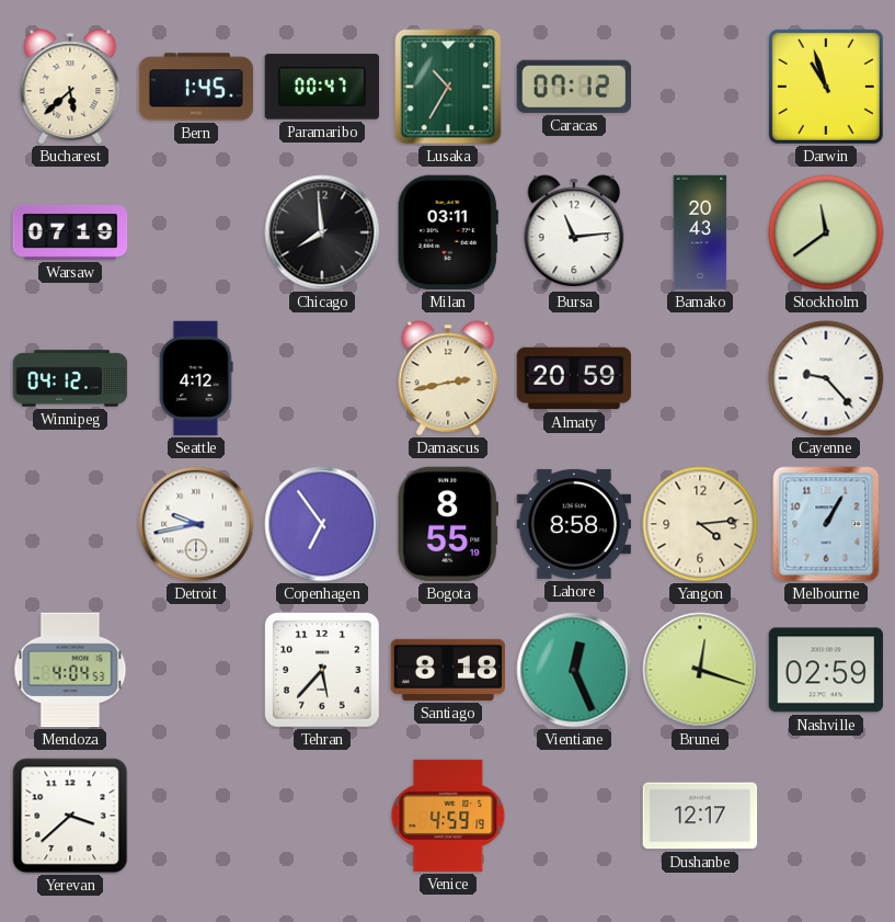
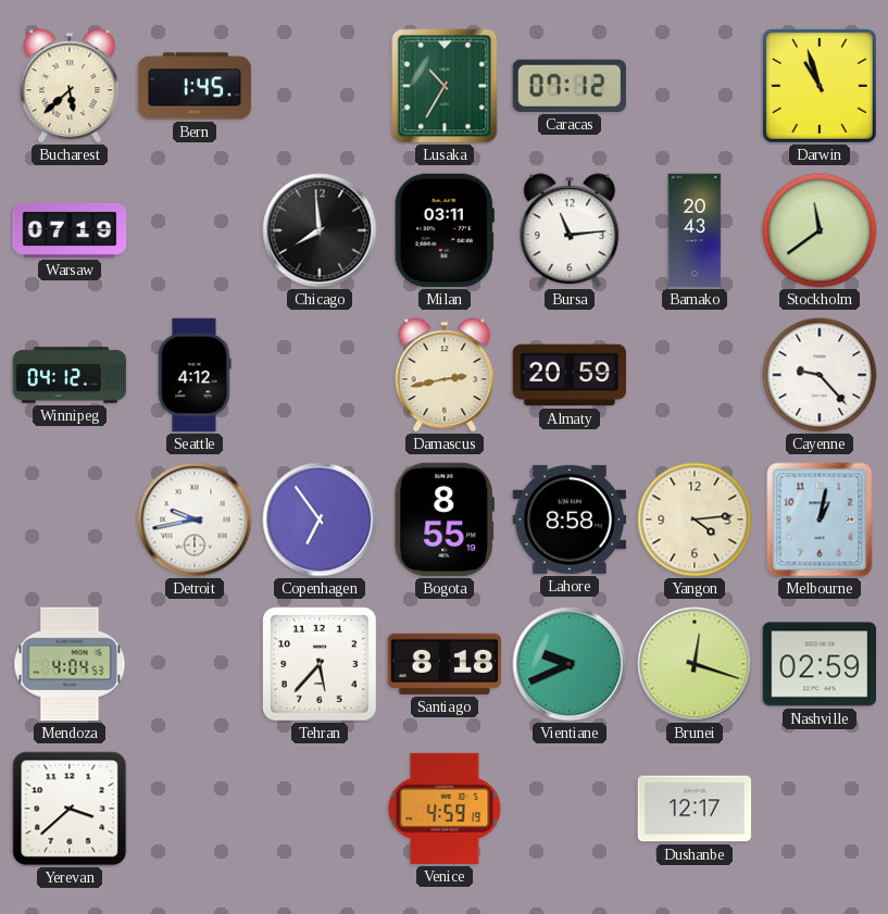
Paramaribo: 00:47 -> none
Melbourne: 1:05 -> 1:02
Vientiane: 12:26 -> 9:41
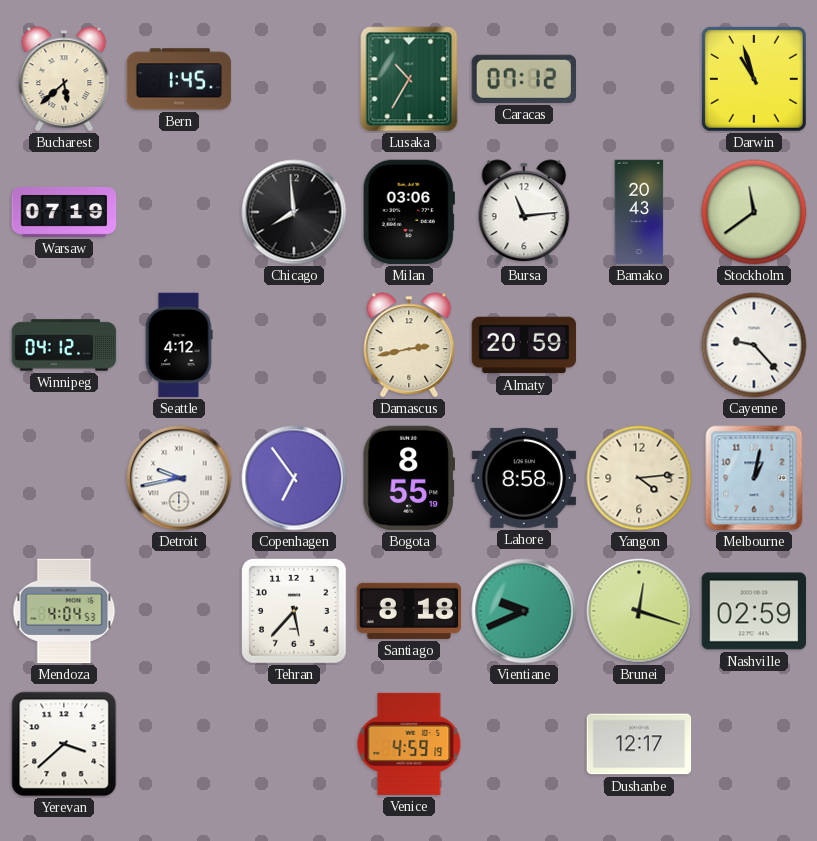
Milan: 03:11 -> 03:06
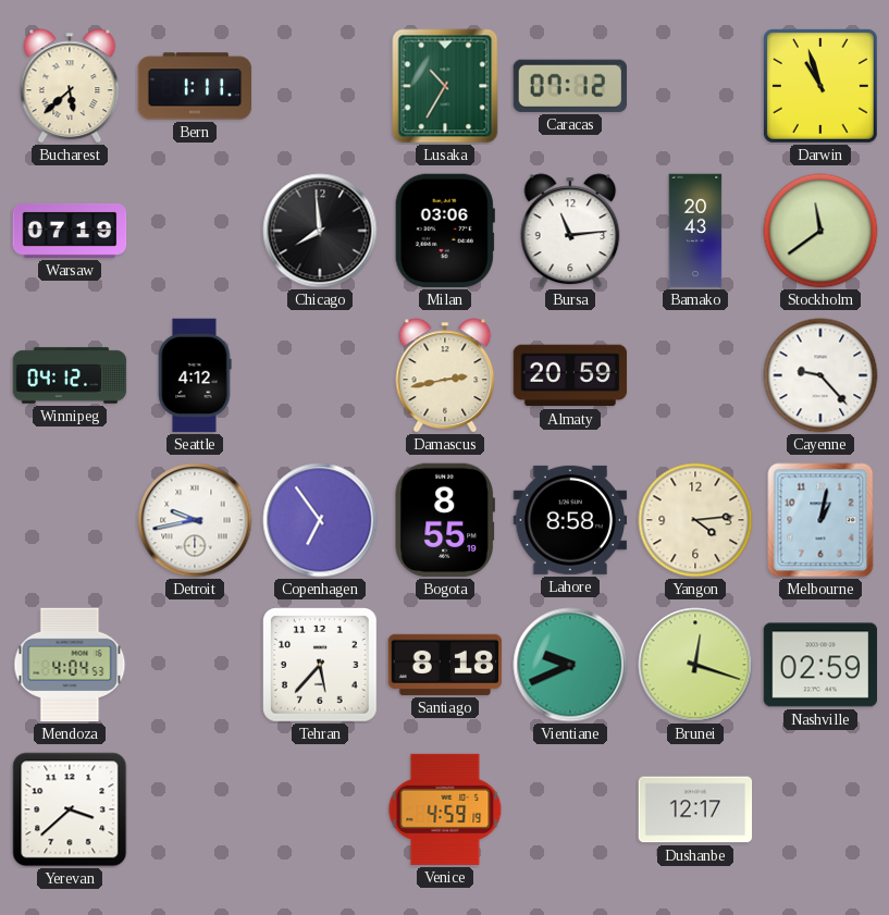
Bern: 1:45 -> 1:11
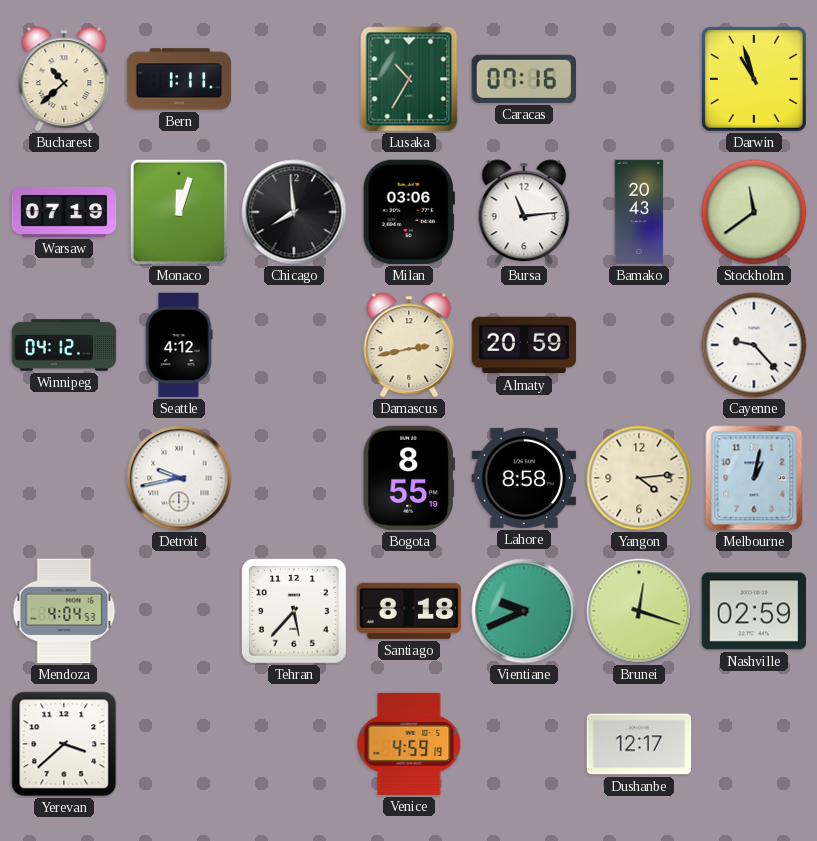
Bucharest: 5:38 -> 10:38
Caracas: 07:12 -> 07:16
Monaco: none -> 12:03
Copenhagen: 6:54 -> none
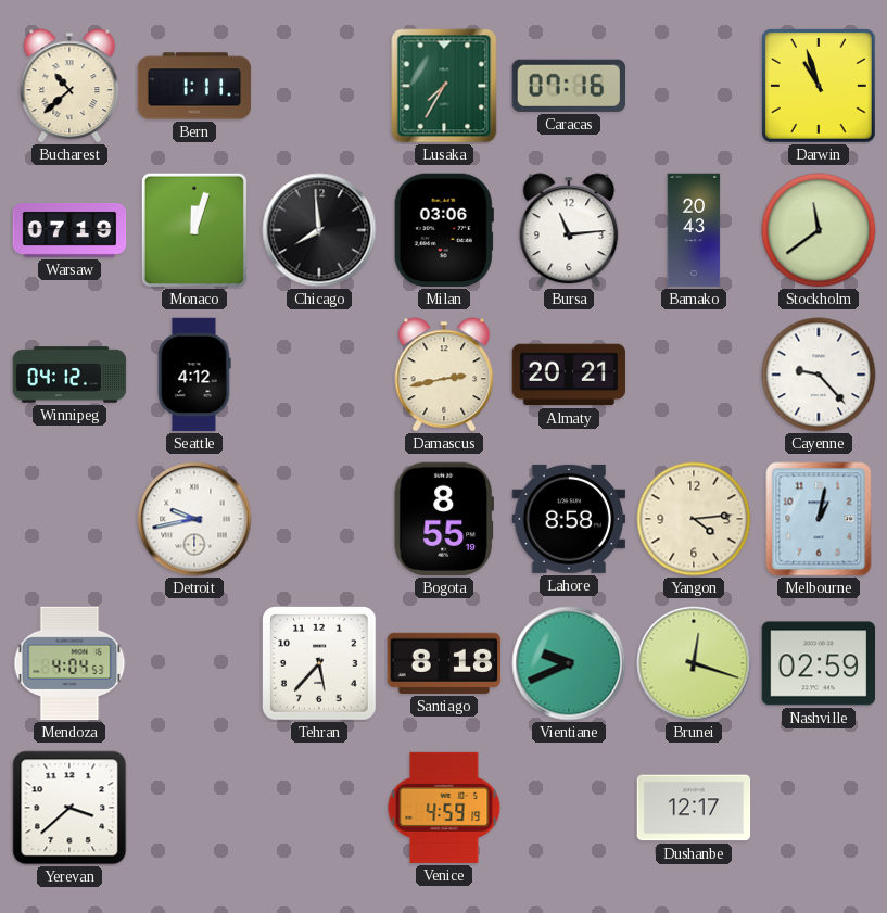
Lusaka: 10:35 -> 7:35
Almaty: 20:59 -> 20:21
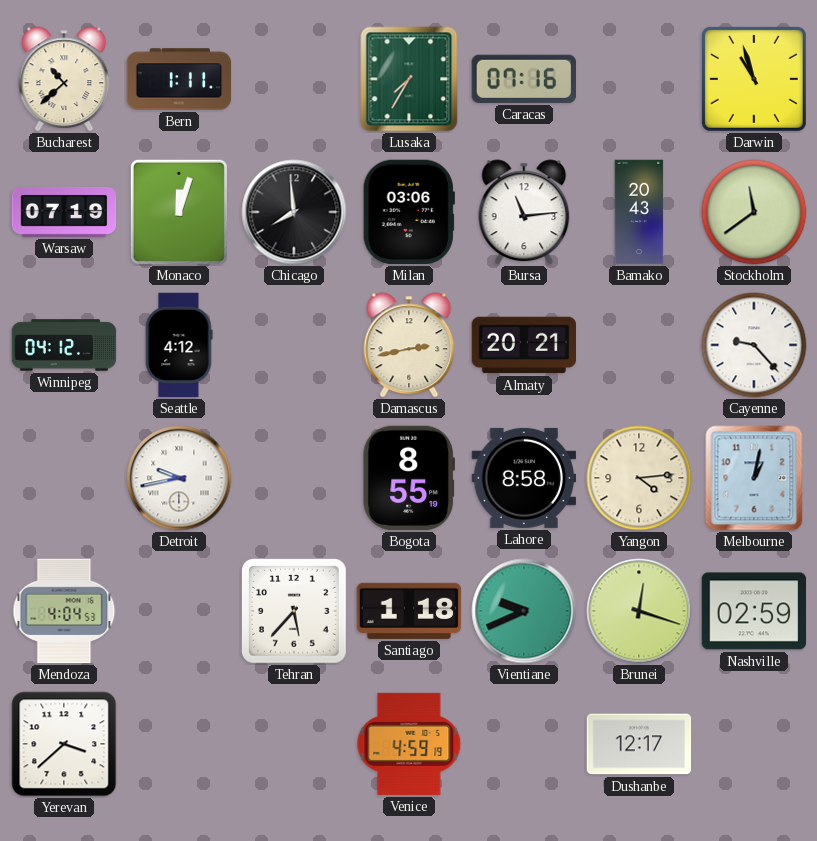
Santiago: 8:18 -> 1:18
